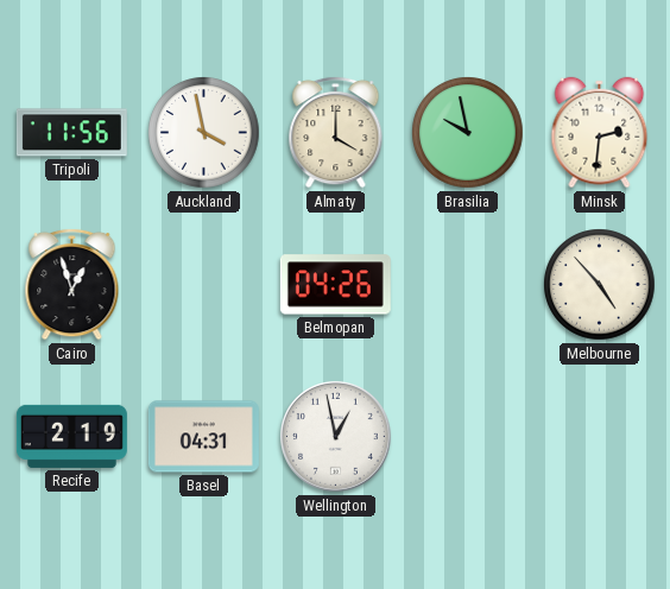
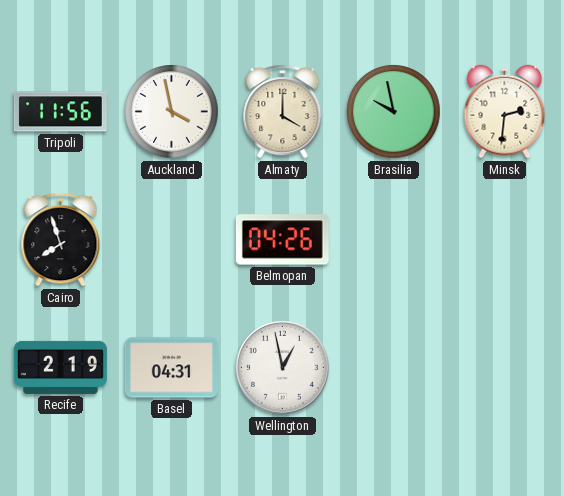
Cairo: 12:57 -> 7:57
Melbourne: 4:53 -> none
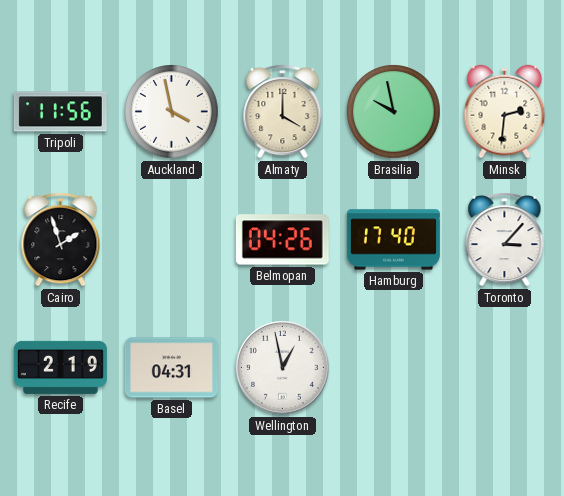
Cairo: 7:57 -> 1:57
Hamburg: none -> 17:40
Toronto: none -> 3:07
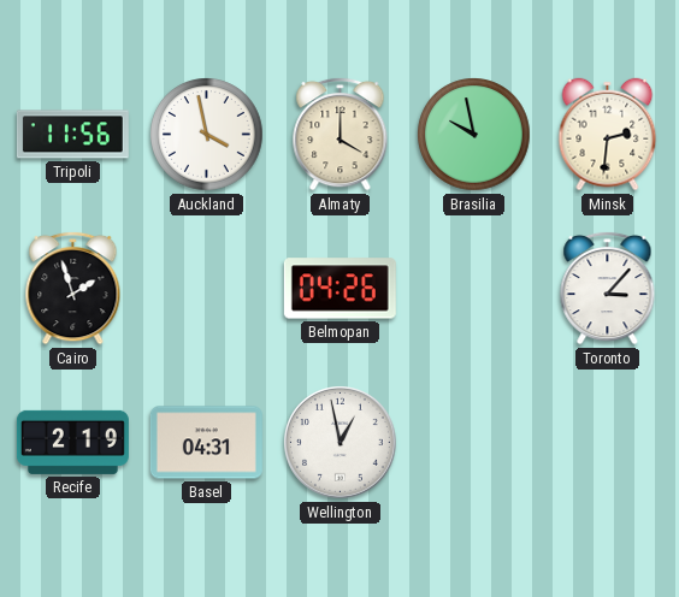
Hamburg: 17:40 -> none
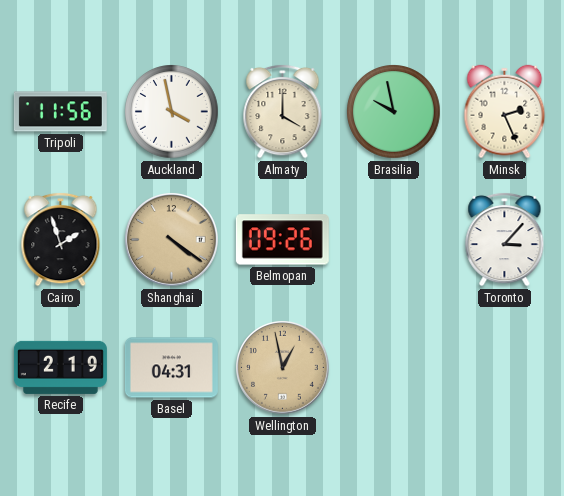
Minsk: 2:31 -> 2:26
Shanghai: none -> 4:21
Belmopan: 04:26 -> 09:26
Wellington dial: white -> champagne
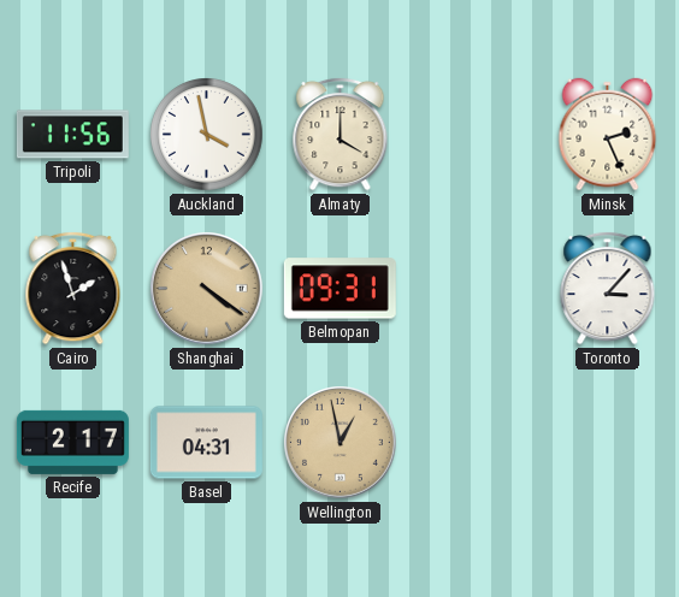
Brasilia: 9:58 -> none
Belmopan: 09:26 -> 09:31
Recife: 2:19 -> 2:17
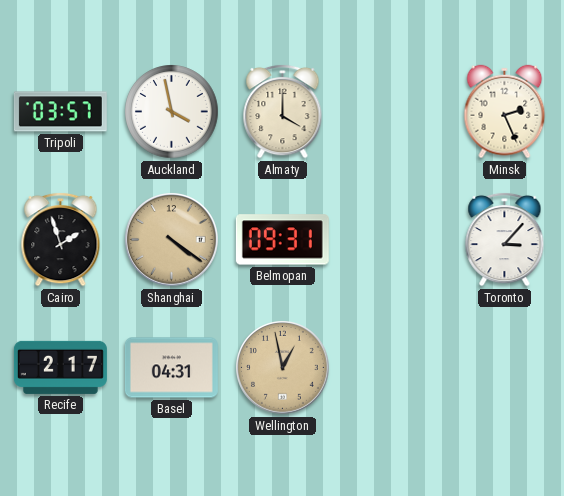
Tripoli: 11:56 -> 03:57
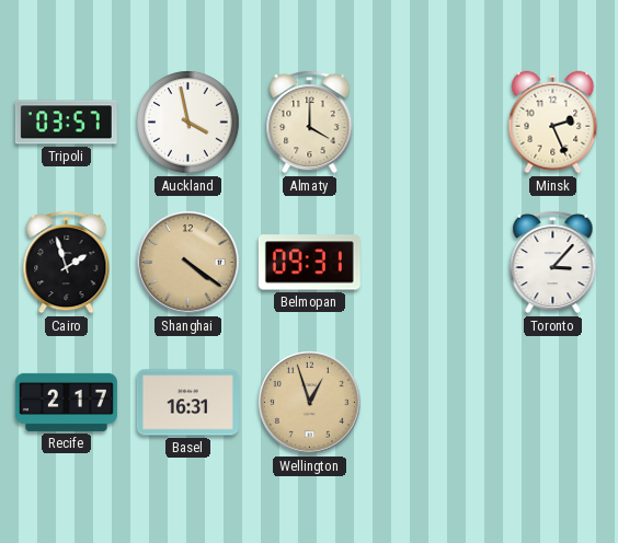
Basel: 04:31 -> 16:31
Wellington: 12:58 -> 12:57
